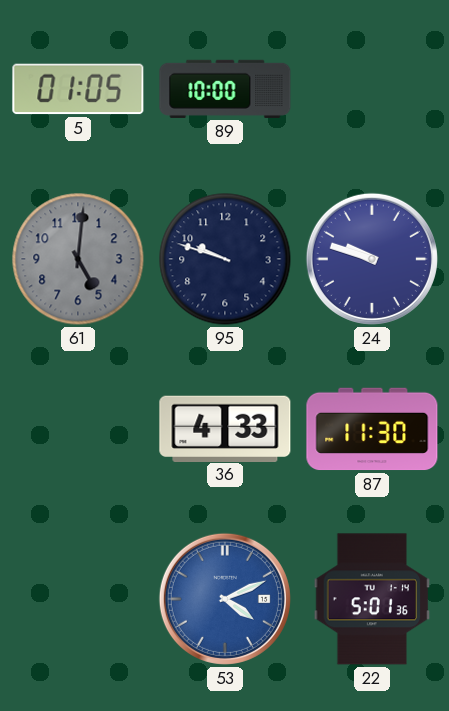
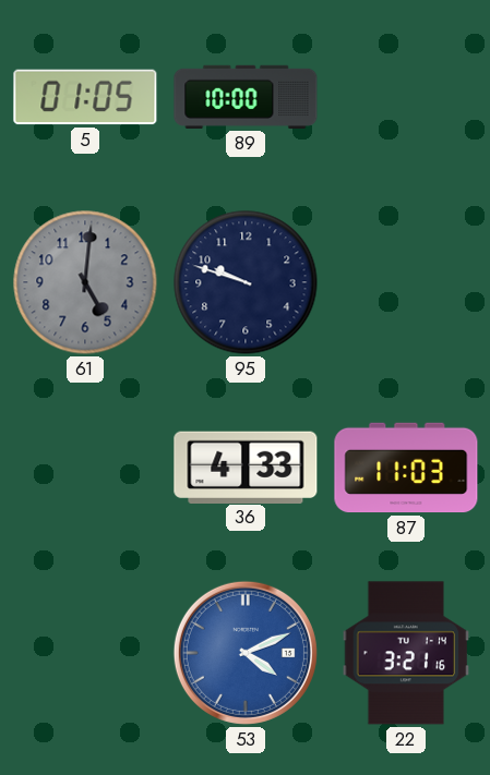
24: 9:48 -> none
87: 11:30 -> 11:03
22: 5:01 -> 3:21
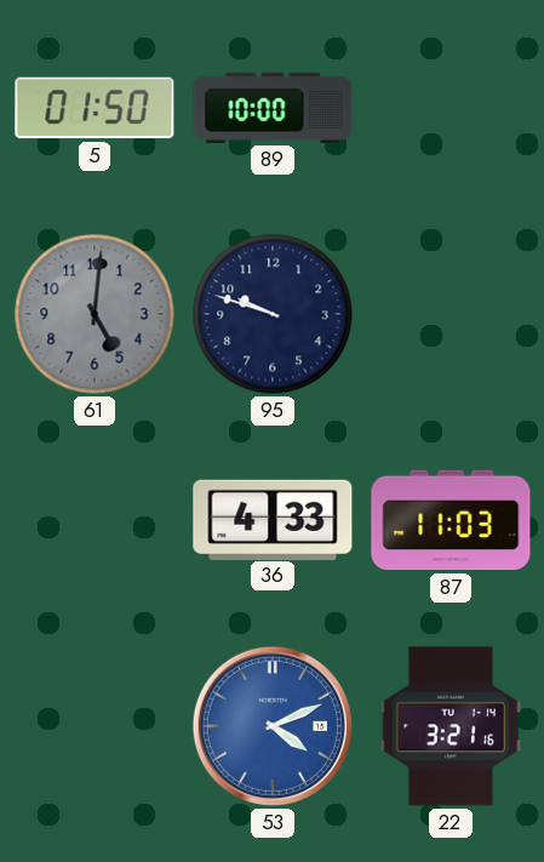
5: 01:05 -> 01:50
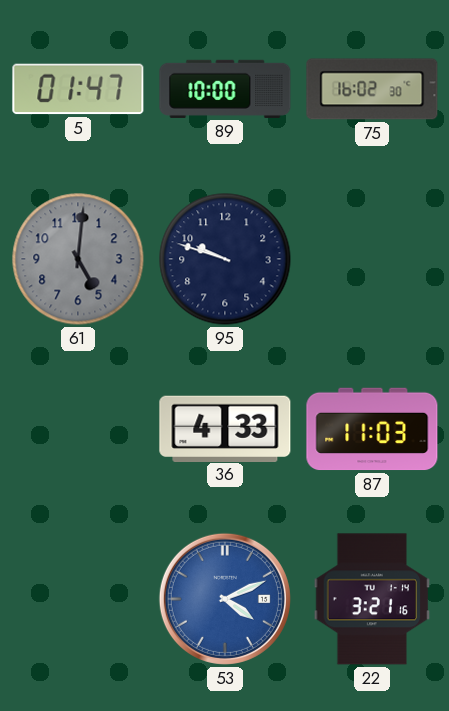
5: 01:50 -> 01:47
75: none -> 16:02
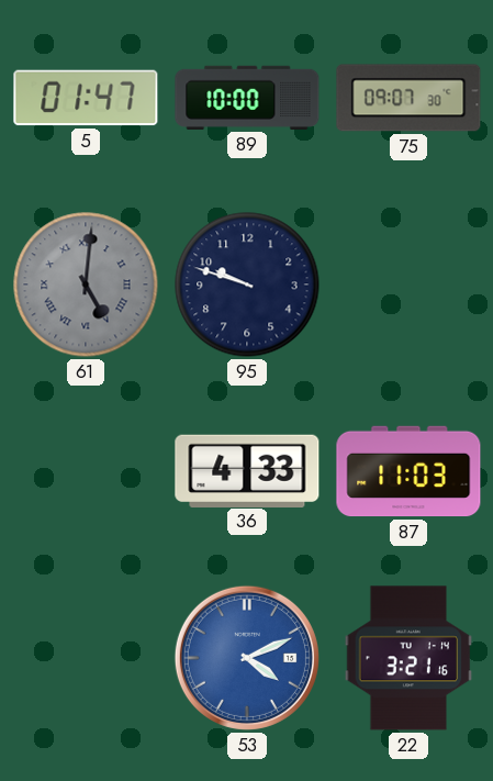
75: 16:02 -> 09:07
61 numerals: Arabic -> Roman
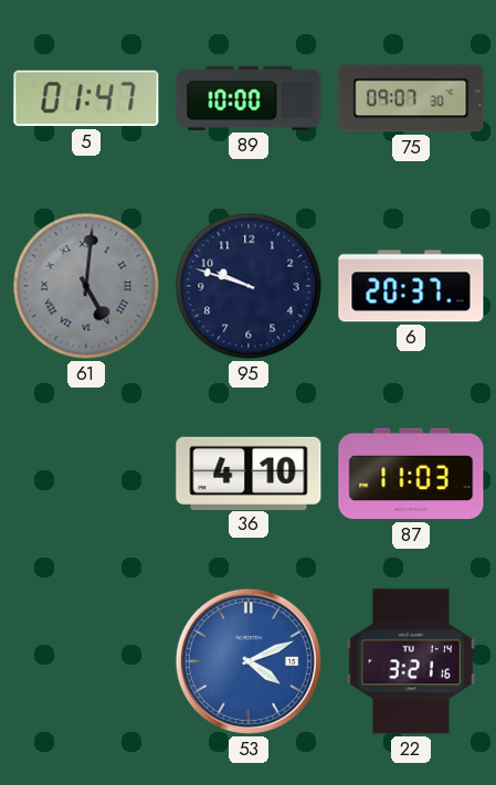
6: none -> 20:37
36: 4:33 -> 4:10
